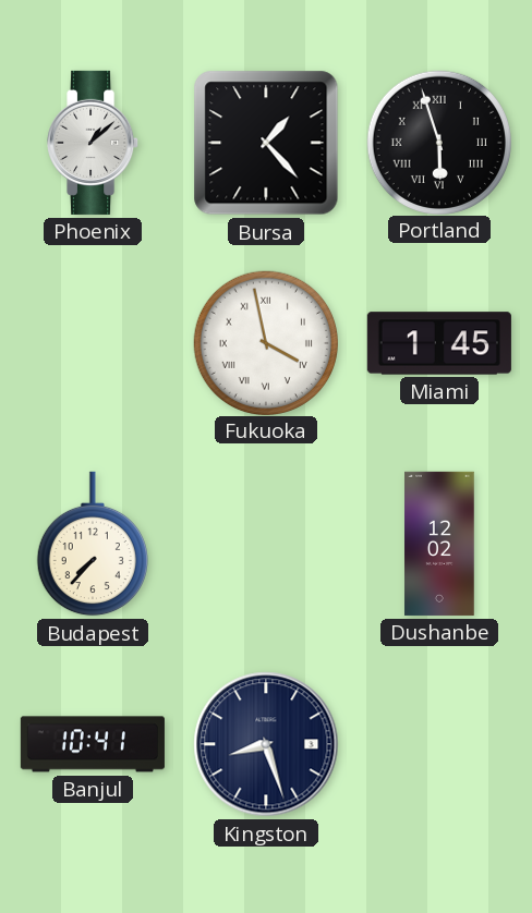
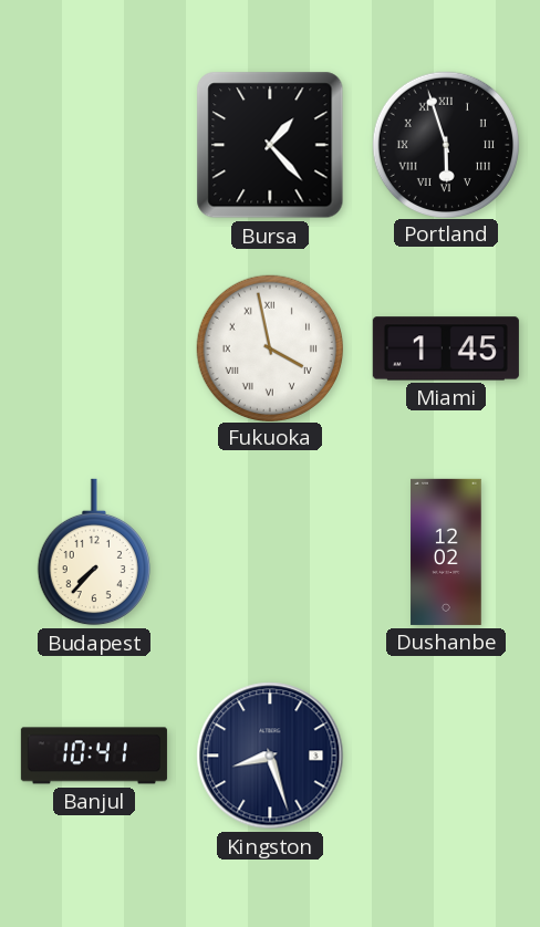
Phoenix: 1:08 -> none
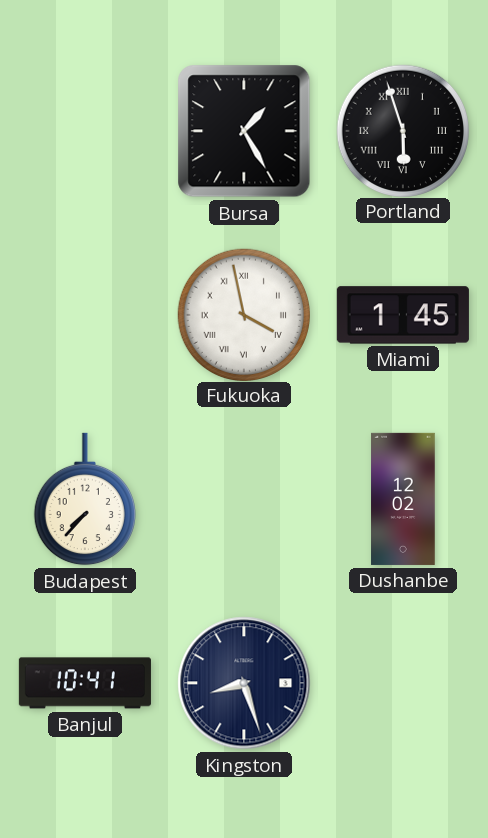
Bursa: 1:23 -> 1:25
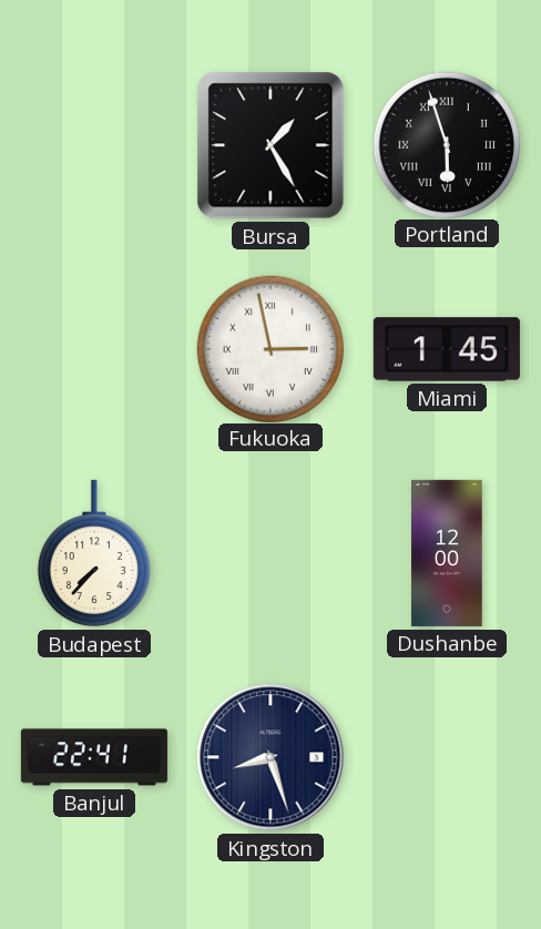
Fukuoka: 3:58 -> 2:58
Dushanbe: 12:02 -> 12:00
Banjul: 10:41 -> 22:41
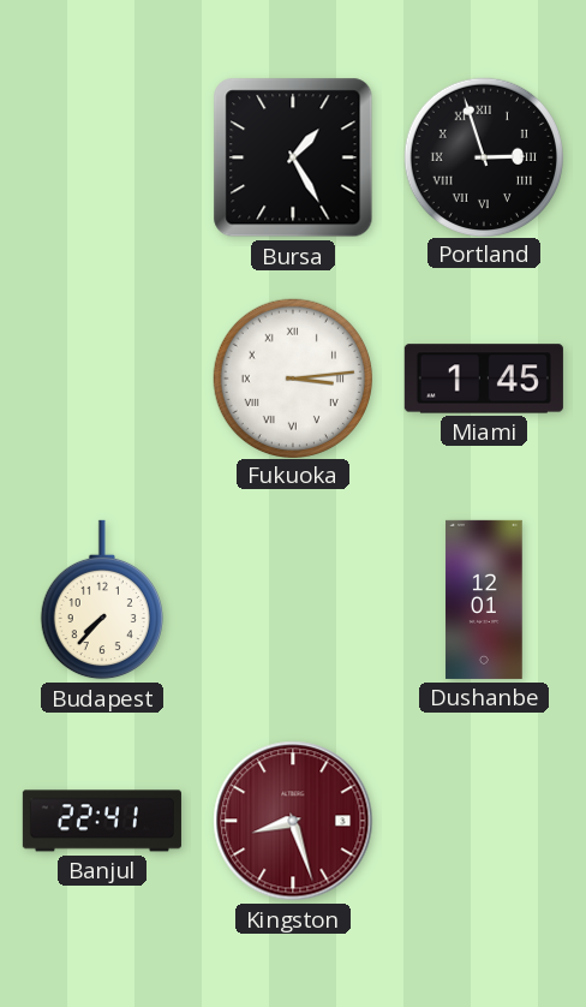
Portland: 5:57 -> 2:57
Fukuoka: 2:58 -> 3:14
Dushanbe: 12:00 -> 12:01
Kingston dial: navy -> burgundy
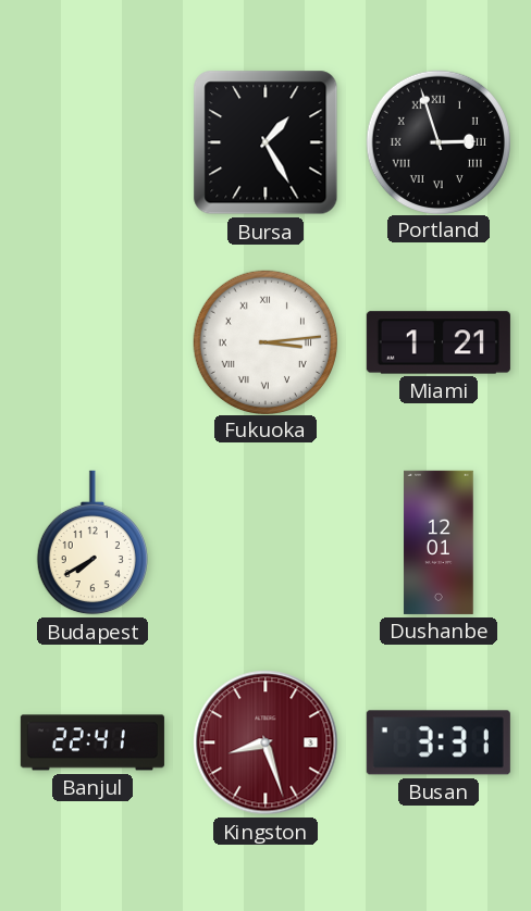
Miami: 1:45 -> 1:21
Budapest: 7:37 -> 7:40
Busan: none -> 3:31
